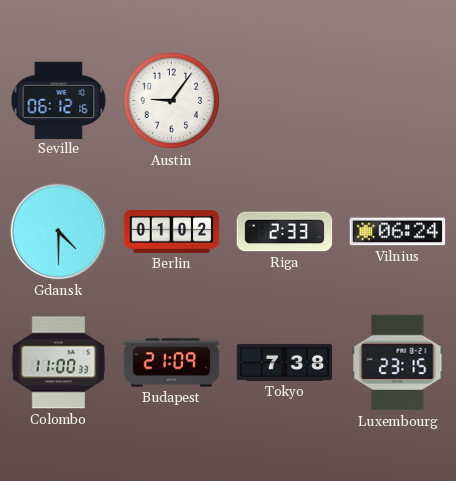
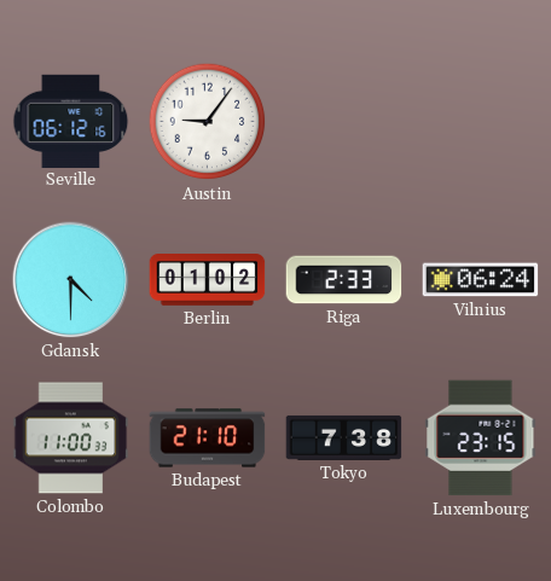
Budapest: 21:09 -> 21:10
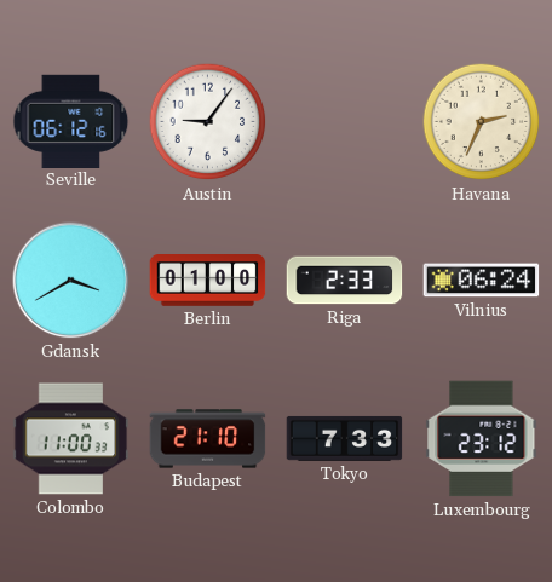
Havana: none -> 2:34
Gdansk: 4:30 -> 3:40
Berlin: 01:02 -> 01:00
Tokyo: 7:38 -> 7:33
Luxembourg: 23:15 -> 23:12
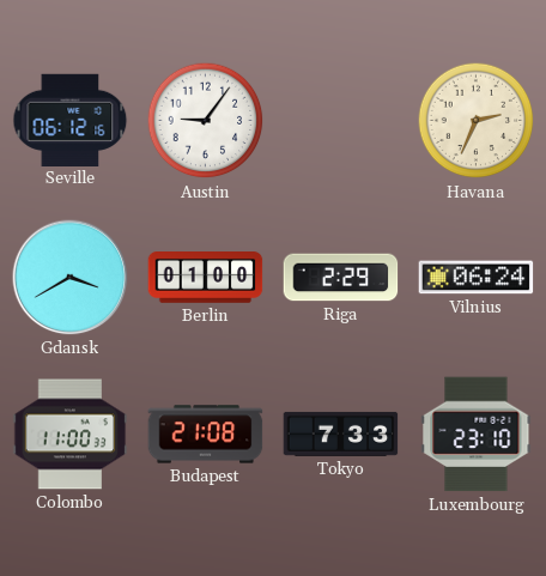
Riga: 2:33 -> 2:29
Budapest: 21:10 -> 21:08
Luxembourg: 23:12 -> 23:10
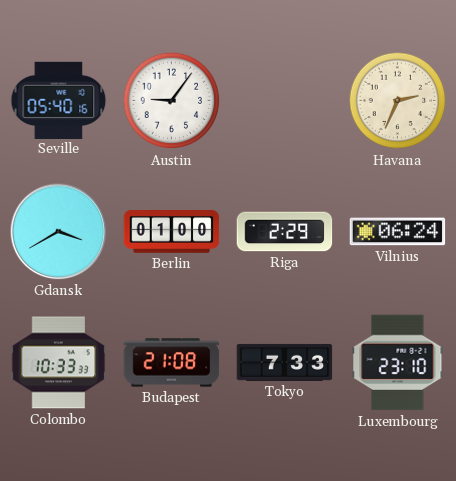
Seville: 06:12 -> 05:40
Colombo: 11:00 -> 10:33
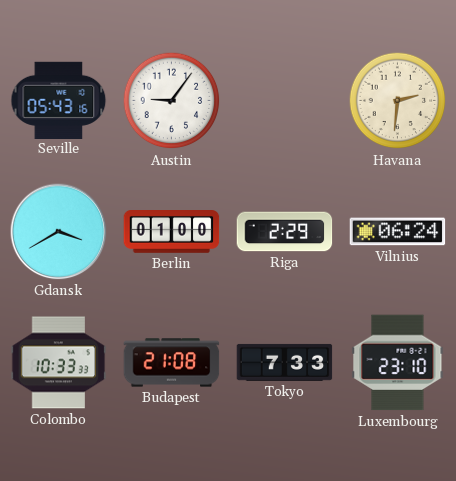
Seville: 05:40 -> 05:43
Havana: 2:34 -> 2:31
